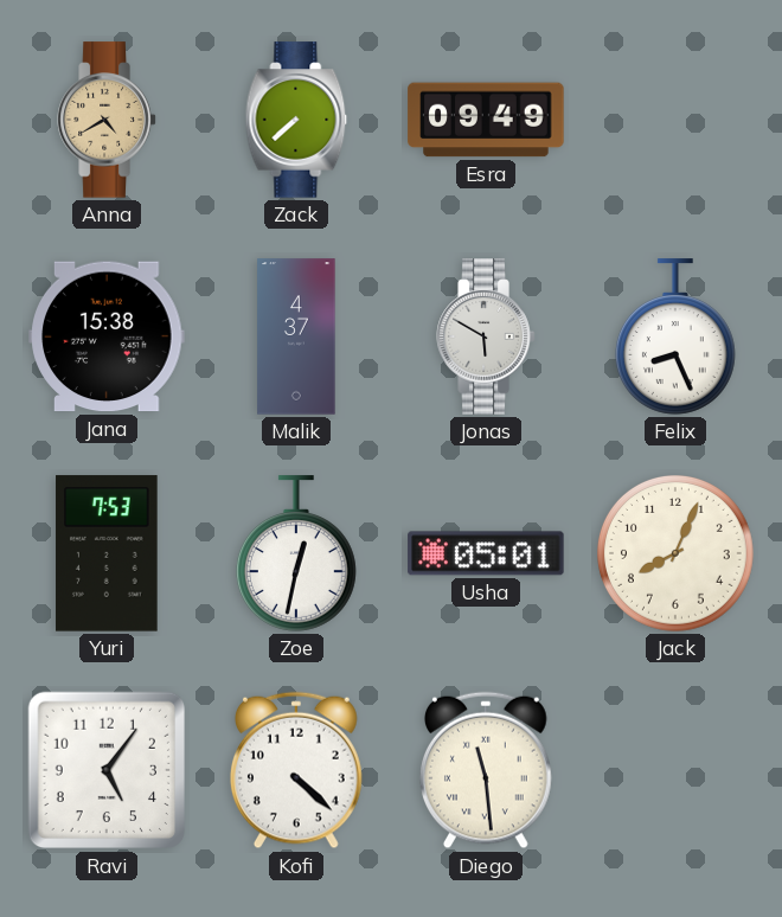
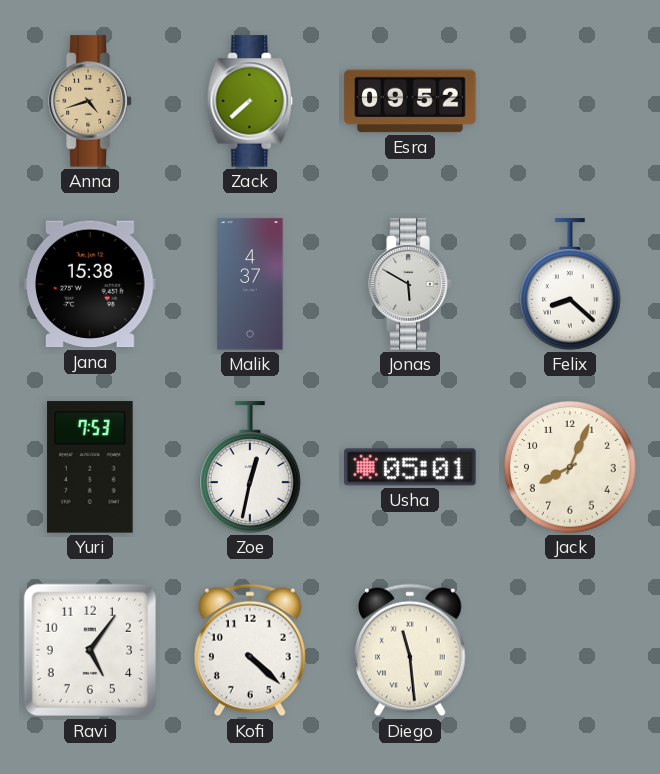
Anna: 4:40 -> 4:42
Esra: 09:49 -> 09:52
Felix: 8:26 -> 8:22
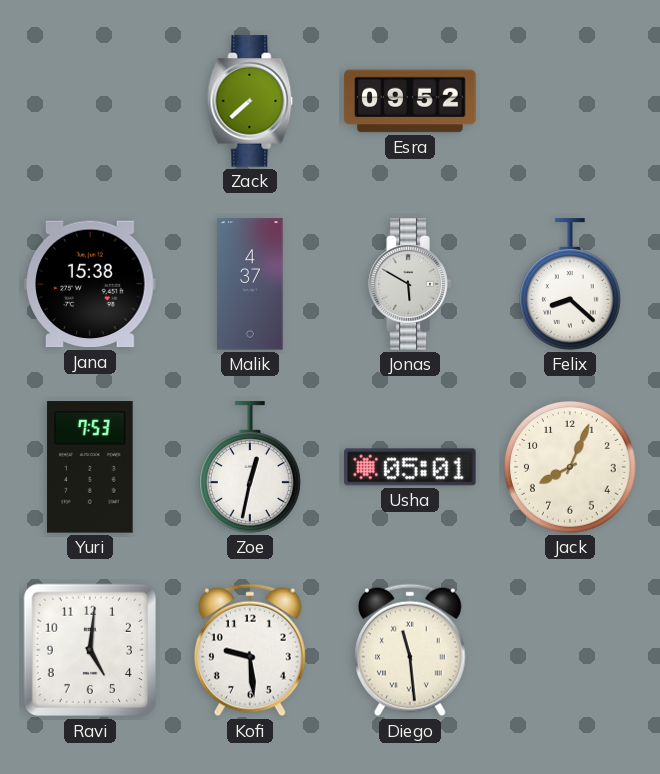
Anna: 4:42 -> none
Ravi: 5:06 -> 5:01
Kofi: 4:22 -> 9:29
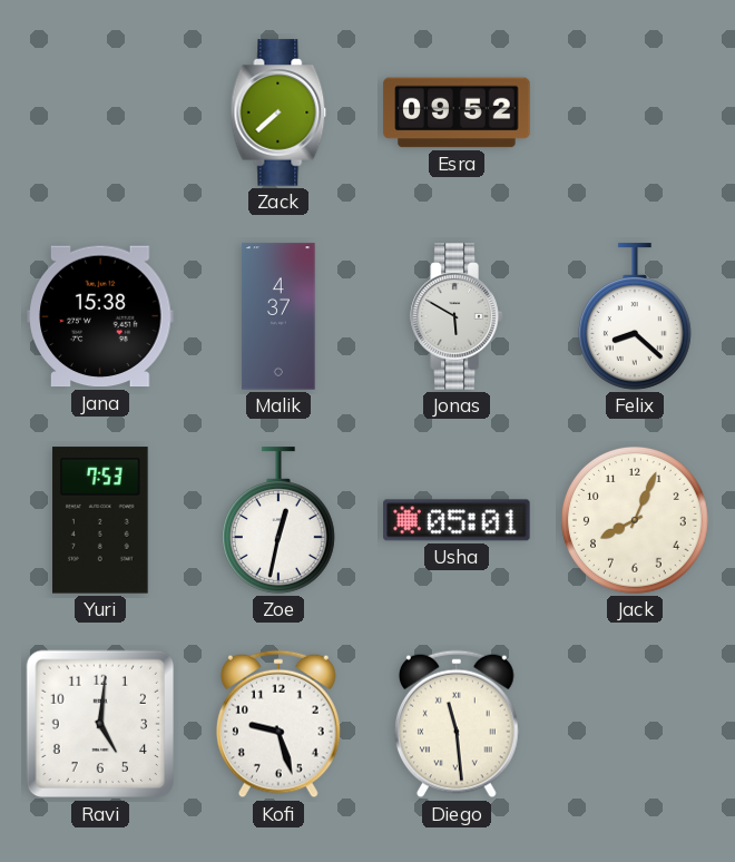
Kofi: 9:29 -> 9:27
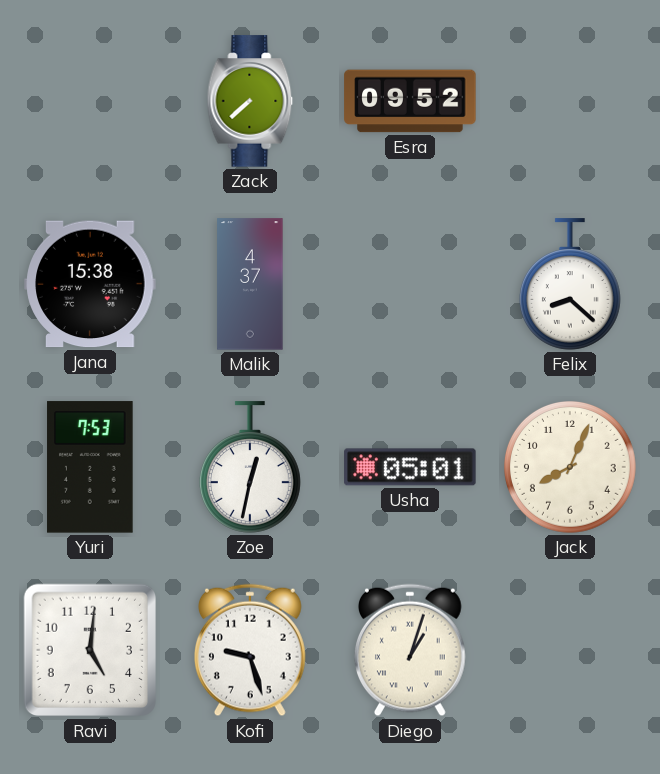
Jonas: 5:50 -> none
Diego: 11:29 -> 1:03
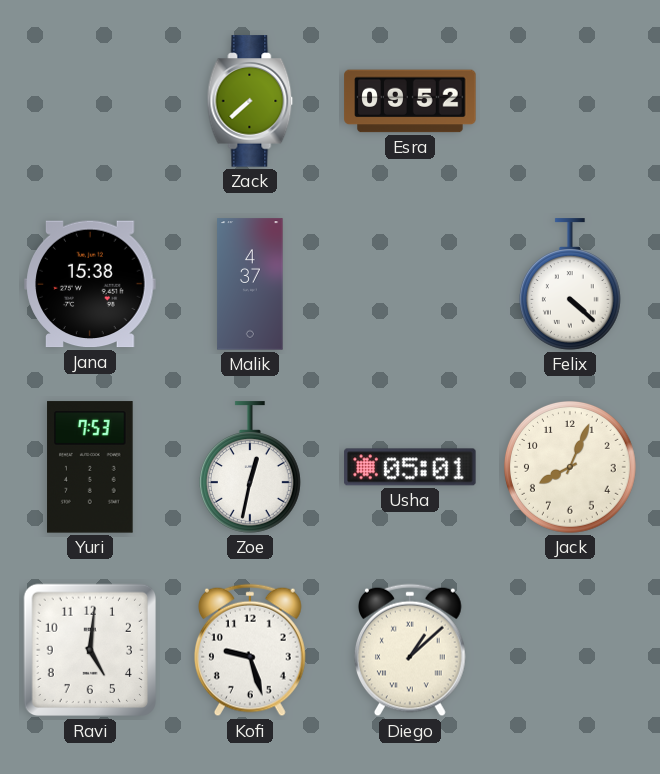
Felix: 8:22 -> 4:22
Diego: 1:03 -> 1:08
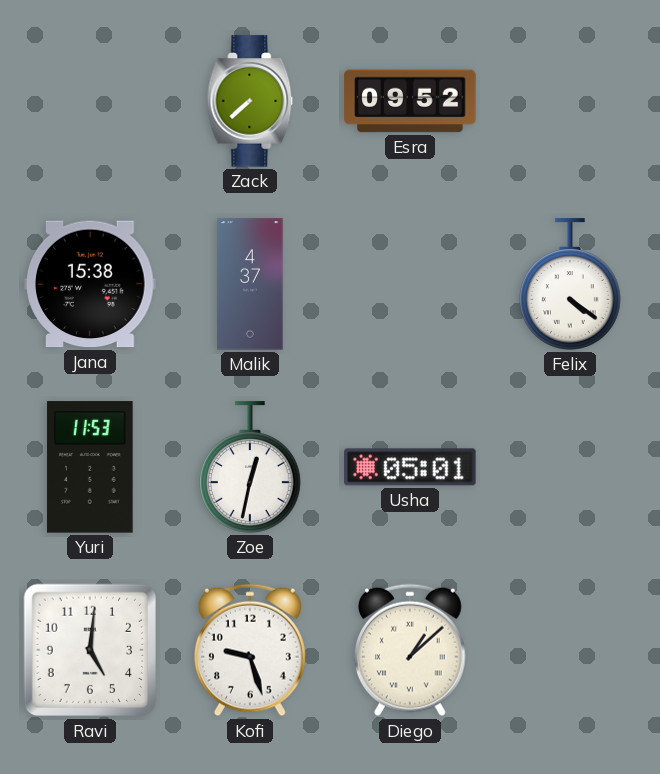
Felix: 4:22 -> 4:21
Yuri: 7:53 -> 11:53
Jack: 8:04 -> none
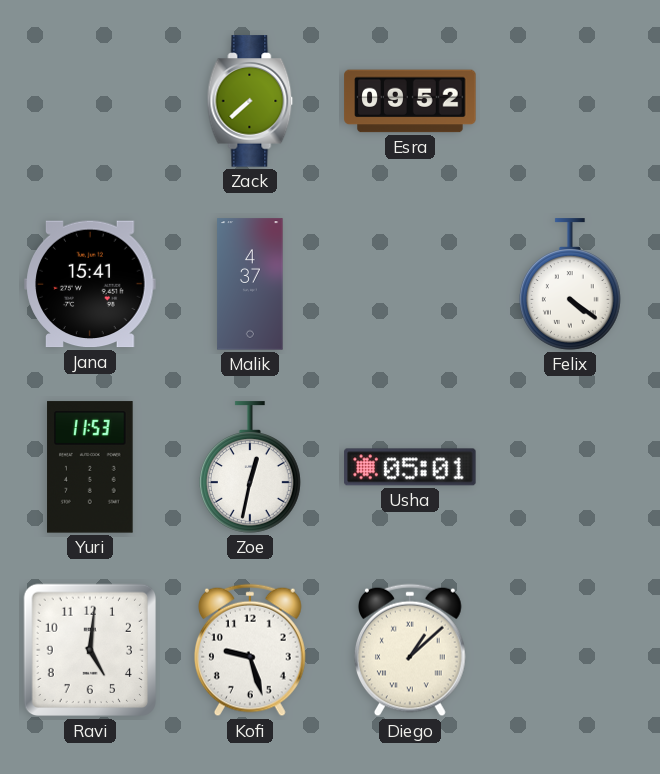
Jana: 15:38 -> 15:41
